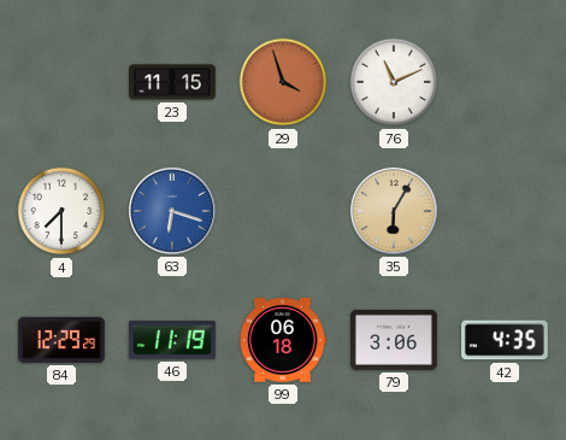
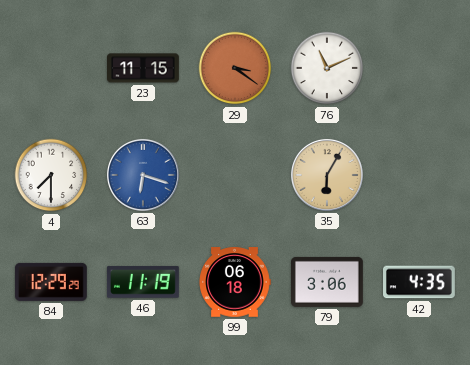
29: 3:57 -> 3:21
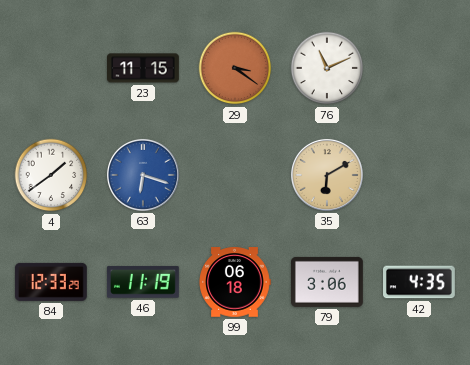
4: 7:30 -> 1:39
35: 6:05 -> 6:10
84: 12:29 -> 12:33
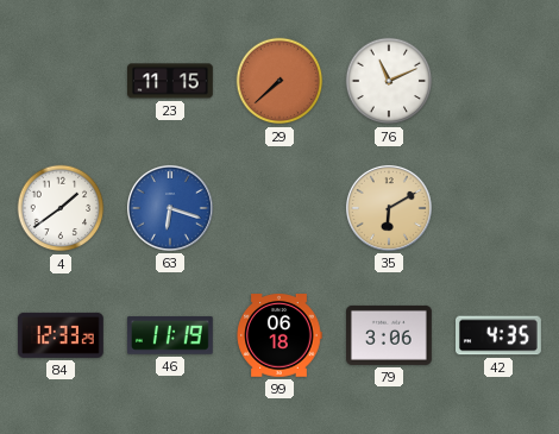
29: 3:21 -> 7:38
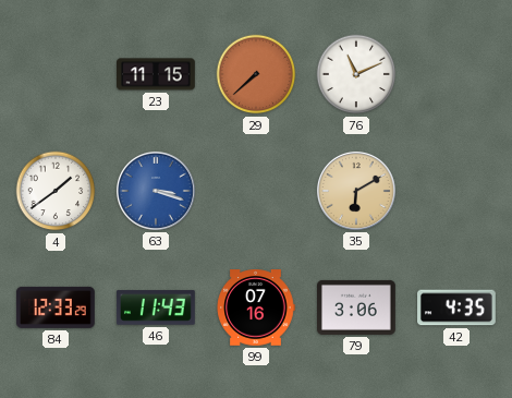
63: 6:18 -> 3:18
46: 11:19 -> 11:43
99: 06:18 -> 07:16
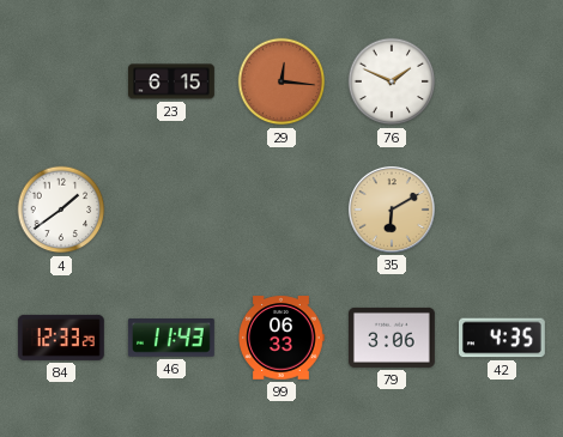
23: 11:15 -> 6:15
29: 7:38 -> 12:16
76: 11:11 -> 1:49
63: 3:18 -> none
99: 07:16 -> 06:33
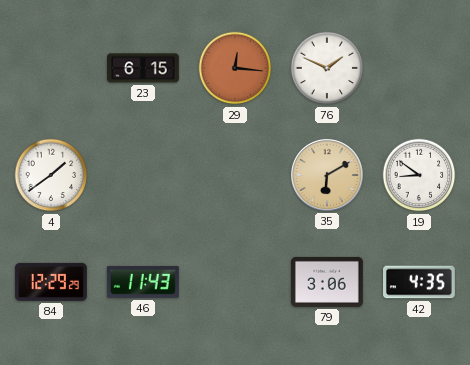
19: none -> 8:51
84: 12:33 -> 12:29
99: 06:33 -> none
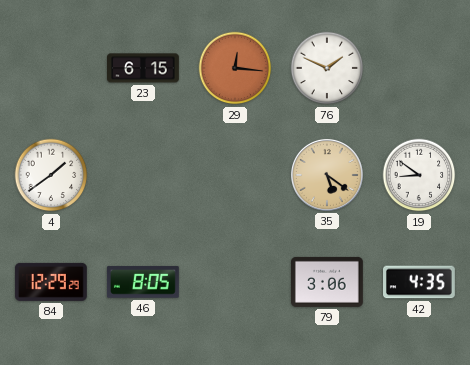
35: 6:10 -> 5:21
46: 11:43 -> 8:05
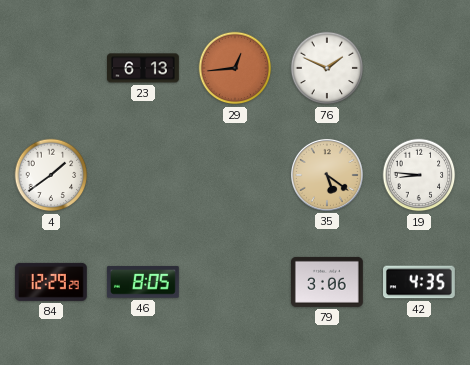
23: 6:15 -> 6:13
29: 12:16 -> 12:44
19: 8:51 -> 8:46
